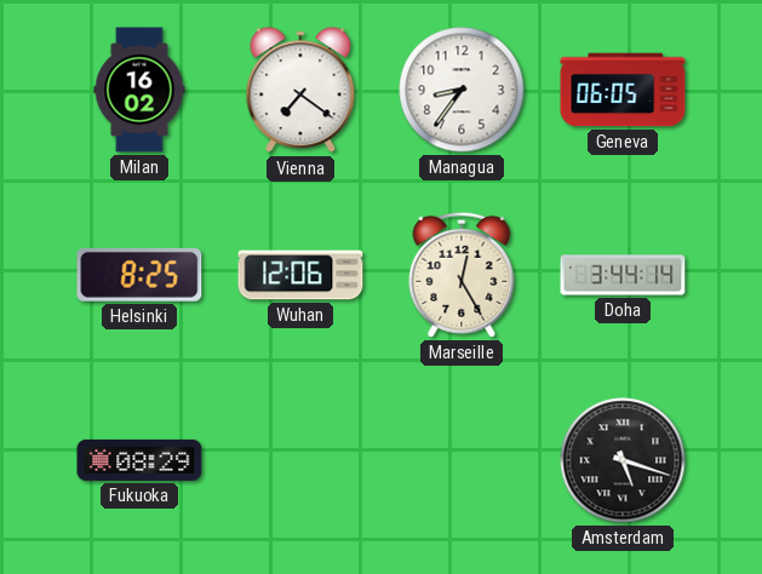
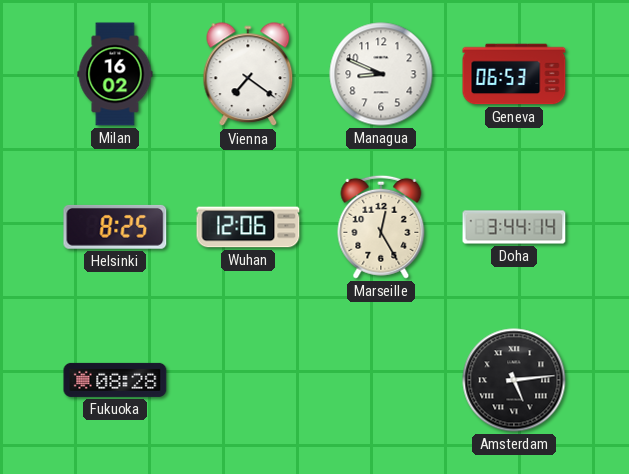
Managua: 8:36 -> 8:49
Geneva: 06:05 -> 06:53
Fukuoka: 08:29 -> 08:28
Amsterdam: 5:18 -> 5:14
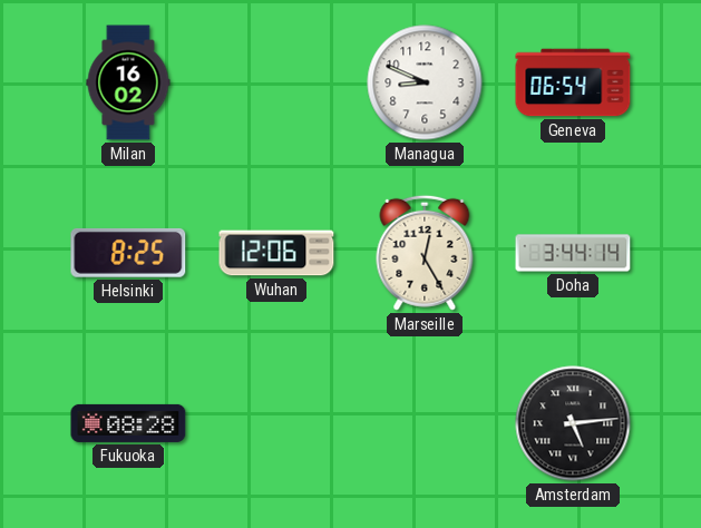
Vienna: 7:21 -> none
Geneva: 06:53 -> 06:54
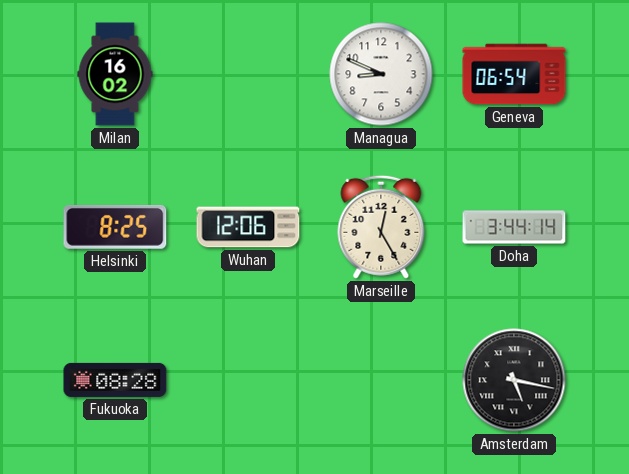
Amsterdam: 5:14 -> 5:17
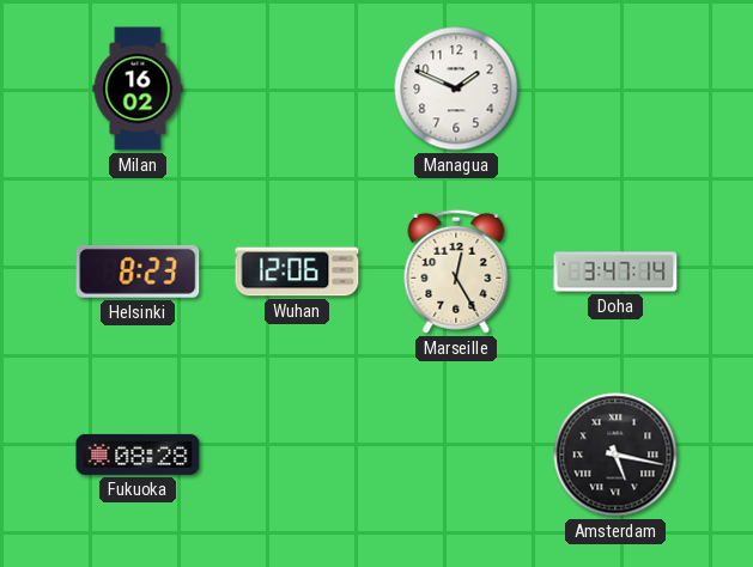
Managua: 8:49 -> 1:49
Geneva: 06:54 -> none
Helsinki: 8:25 -> 8:23
Doha: 3:44 -> 3:47
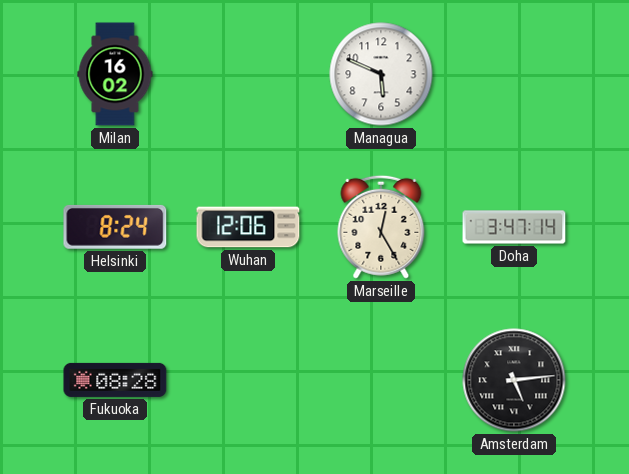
Managua: 1:49 -> 5:49
Helsinki: 8:23 -> 8:24
Amsterdam: 5:17 -> 5:14
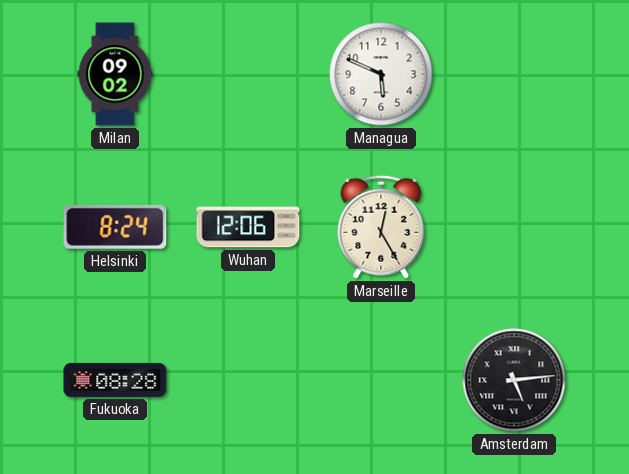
Milan: 16:02 -> 09:02
Doha: 3:47 -> none
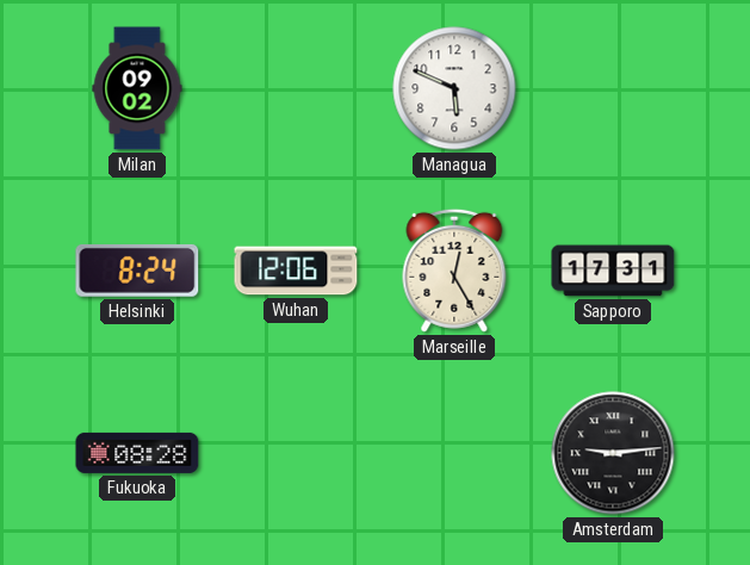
Sapporo: none -> 17:31
Amsterdam: 5:14 -> 9:14
